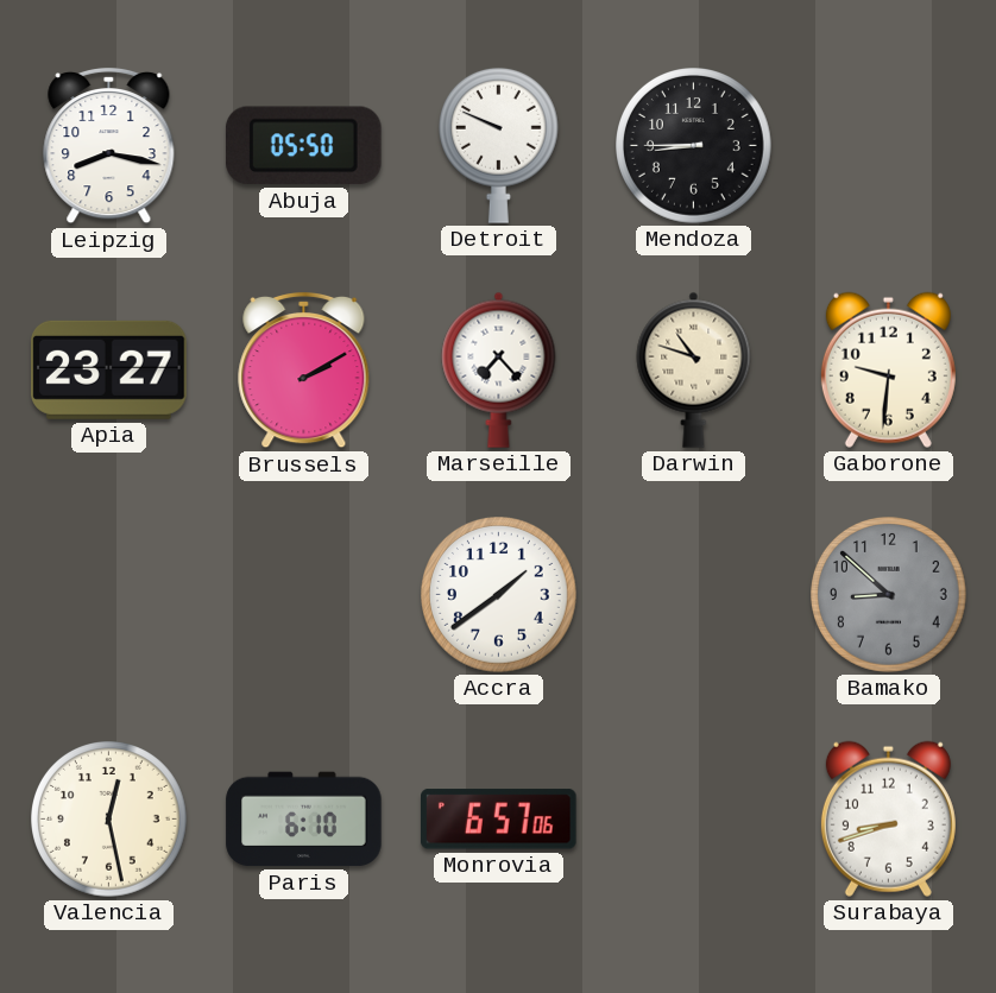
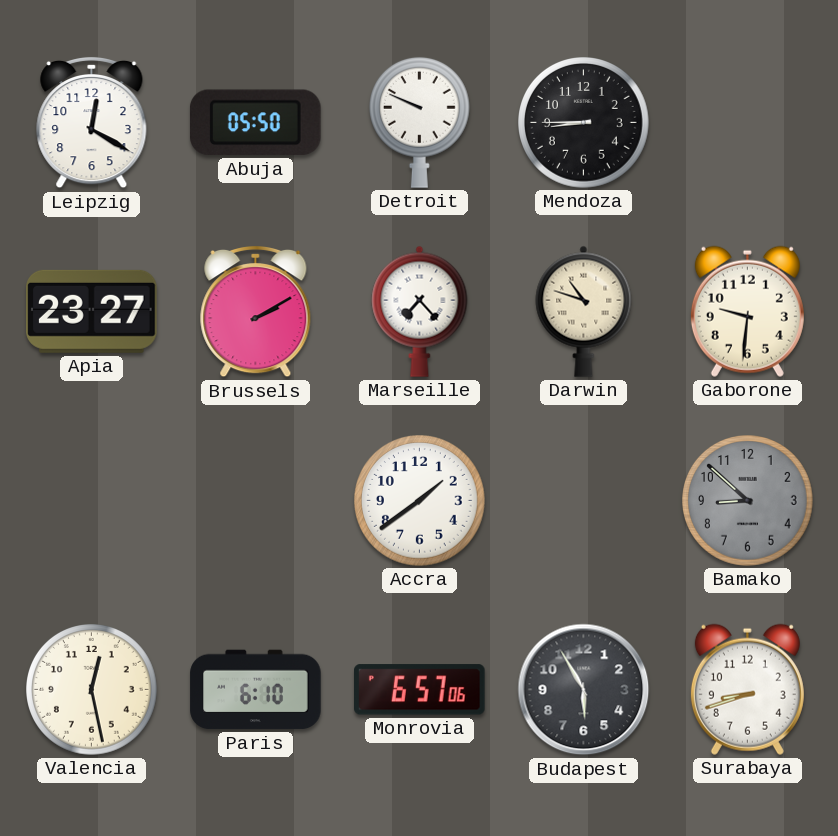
Leipzig: 8:17 -> 12:20
Budapest: none -> 5:55
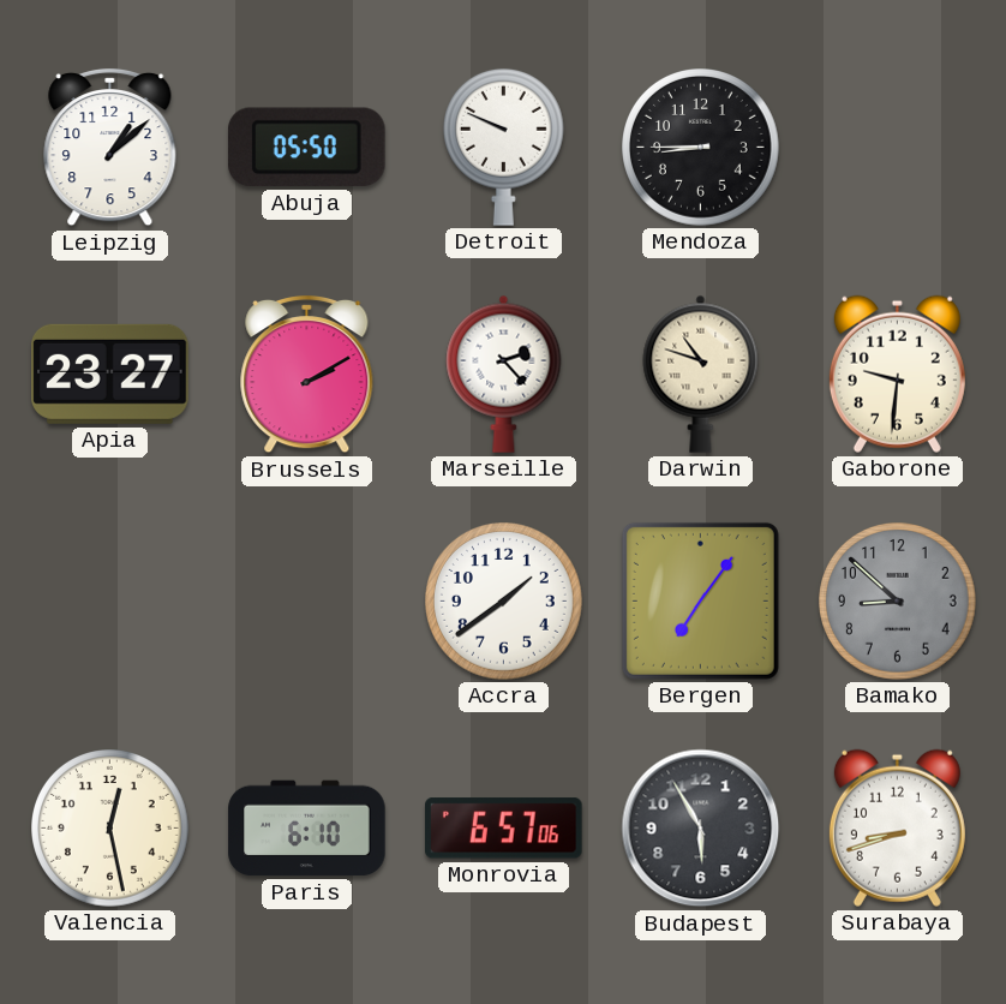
Leipzig: 12:20 -> 1:08
Marseille: 7:23 -> 2:23
Bergen: none -> 7:06
